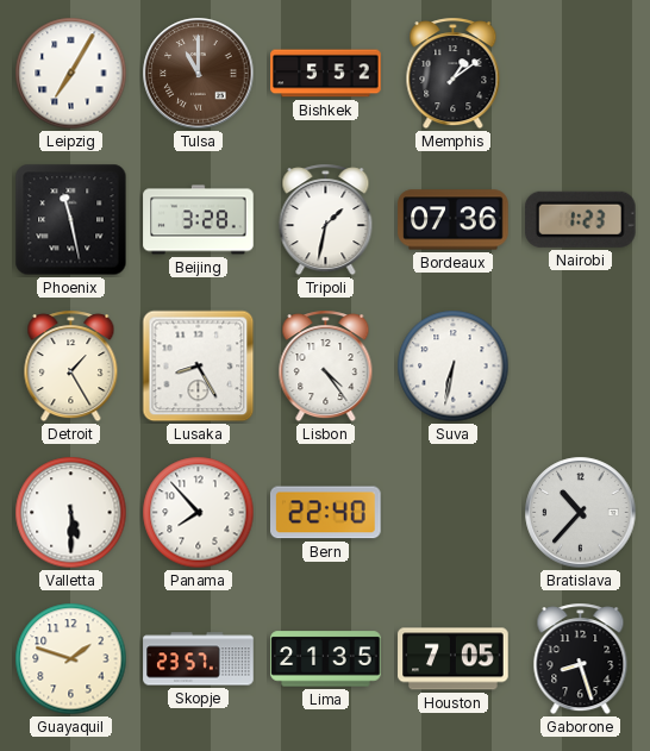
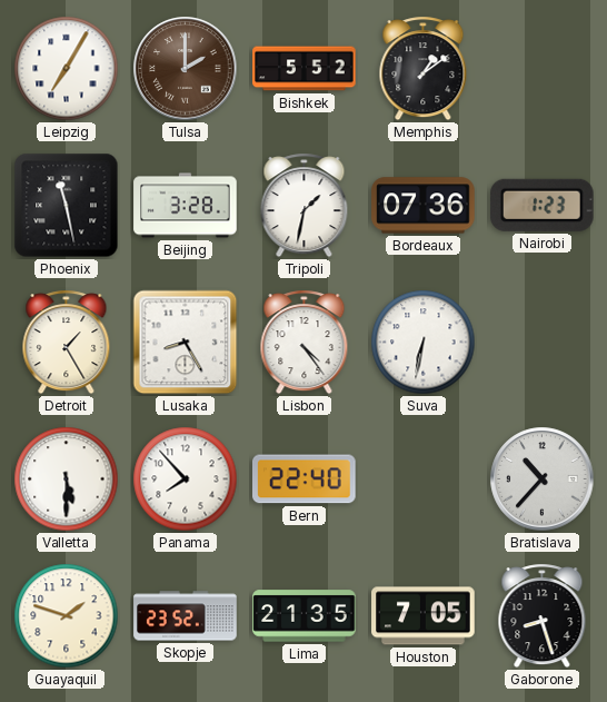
Tulsa: 11:00 -> 2:00
Skopje: 23:57 -> 23:52
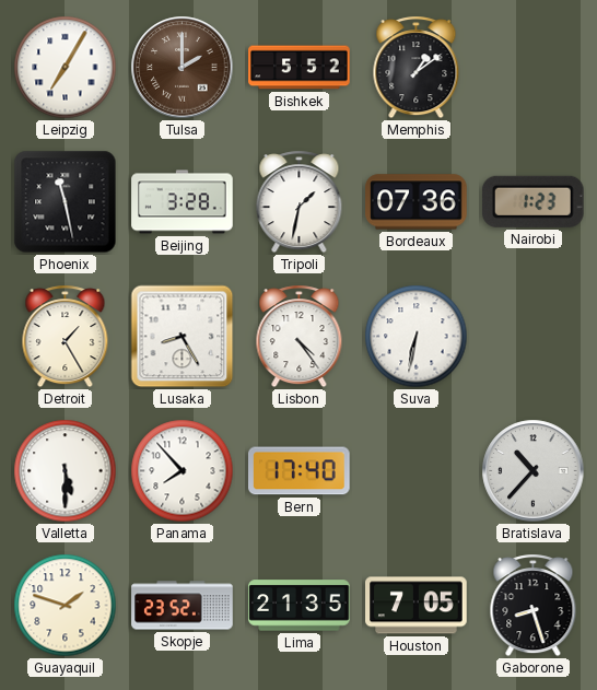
Bern: 22:40 -> 17:40
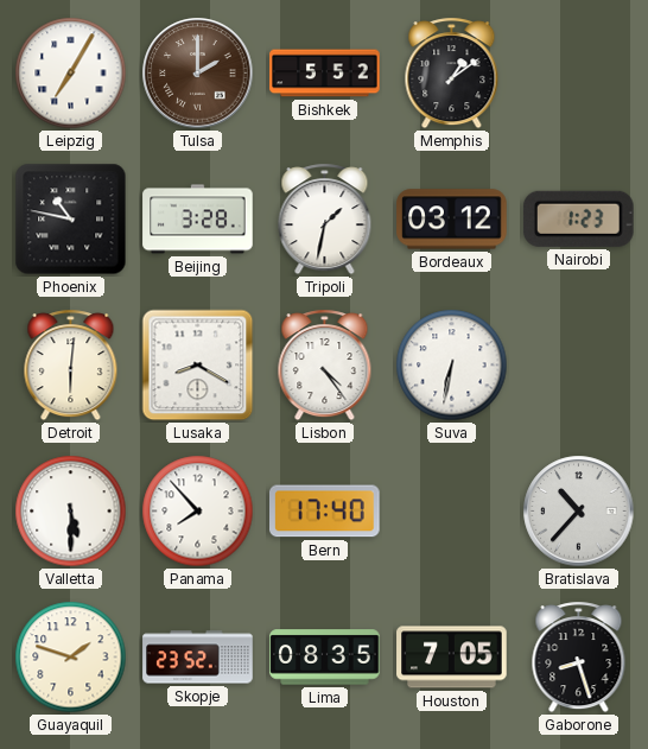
Phoenix: 11:28 -> 10:47
Bordeaux: 07:36 -> 03:12
Detroit: 1:25 -> 6:01
Lusaka: 8:25 -> 8:20
Lima: 21:35 -> 08:35
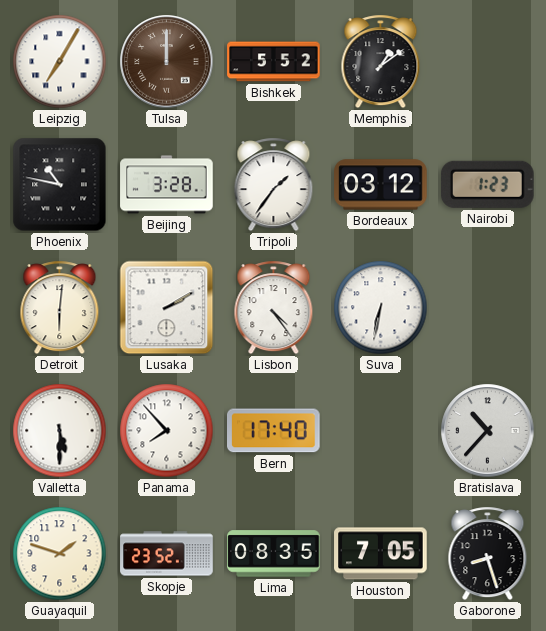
Tulsa: 2:00 -> 12:00
Tripoli: 1:32 -> 1:36
Lusaka: 8:20 -> 2:10
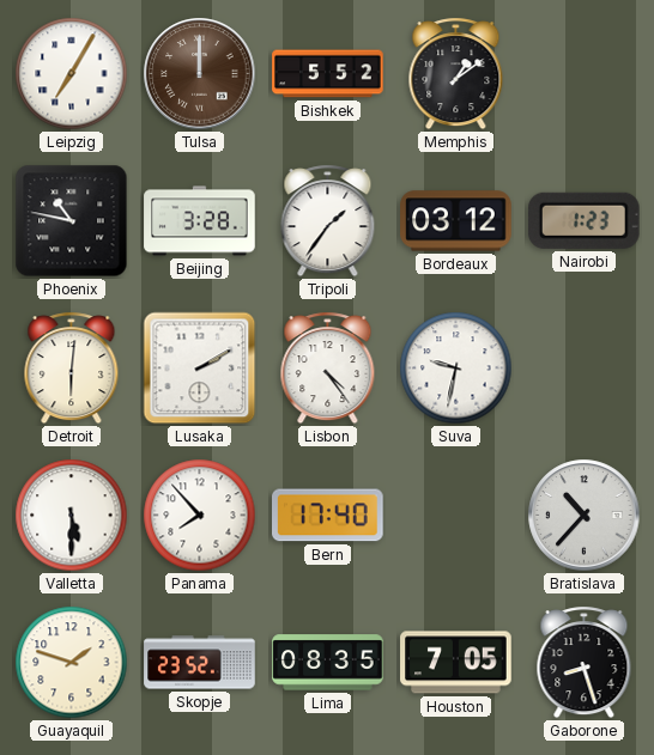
Suva: 6:32 -> 9:32
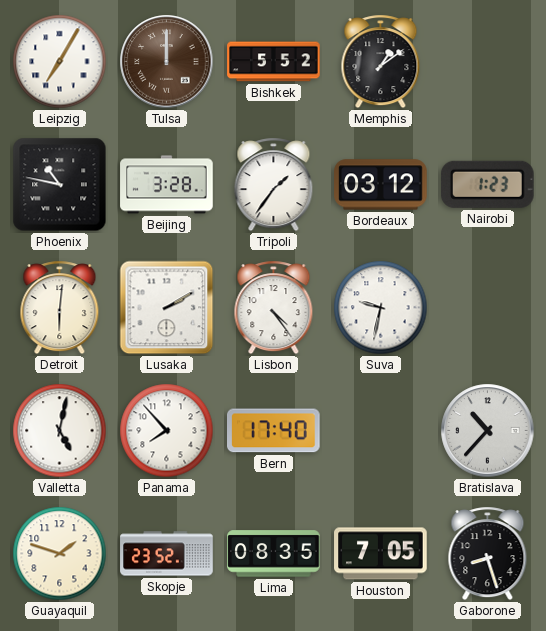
Valletta: 5:30 -> 5:02
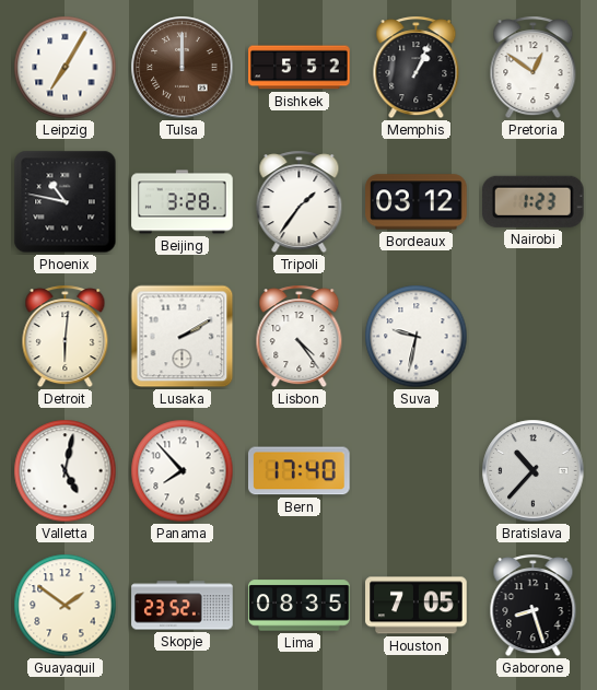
Memphis: 1:09 -> 1:04
Pretoria: none -> 12:51
Guayaquil: 1:48 -> 1:51
